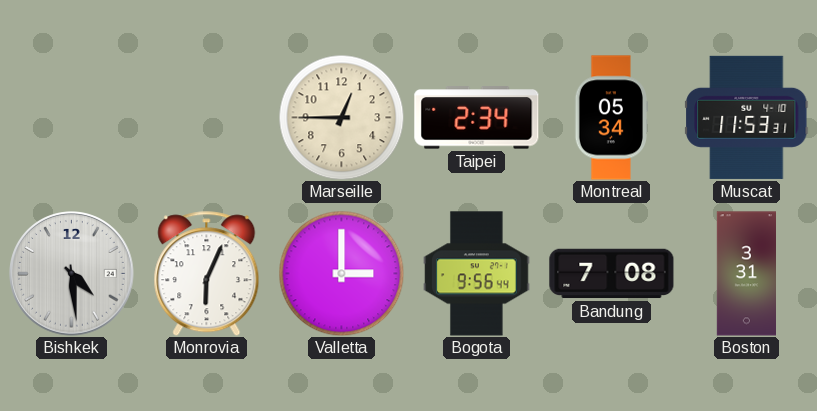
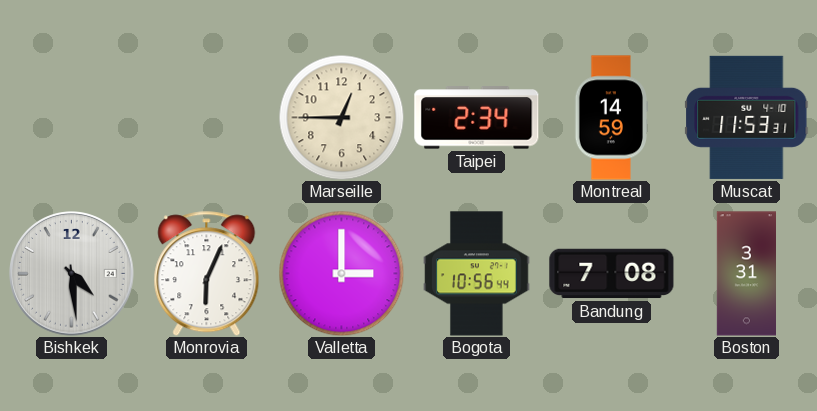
Montreal: 05:34 -> 14:59
Bogota: 9:56 -> 10:56
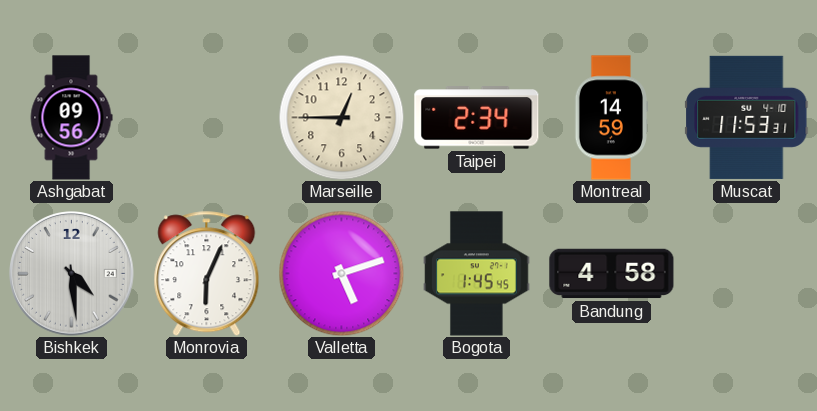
Ashgabat: none -> 09:56
Valletta: 3:00 -> 5:12
Bogota: 10:56 -> 1:45
Bandung: 7:08 -> 4:58
Boston: 3:31 -> none
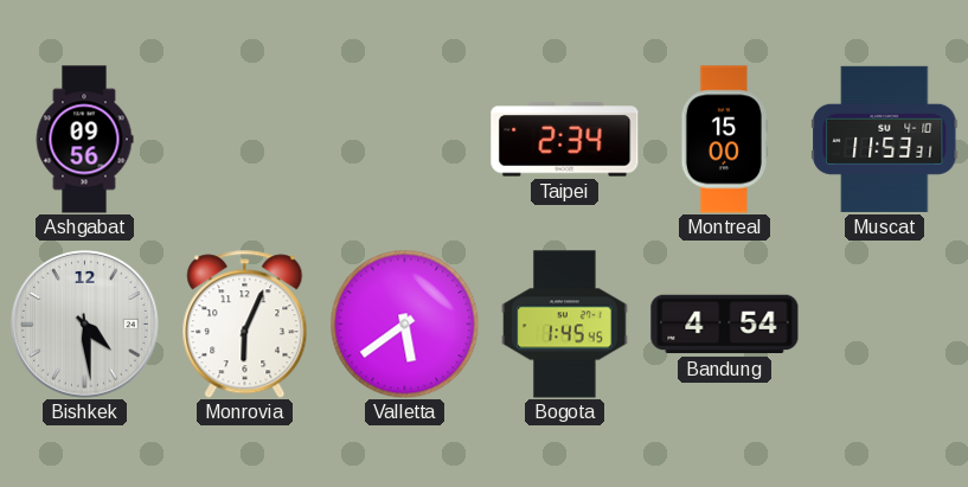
Marseille: 12:45 -> none
Montreal: 14:59 -> 15:00
Valletta: 5:12 -> 5:39
Bandung: 4:58 -> 4:54
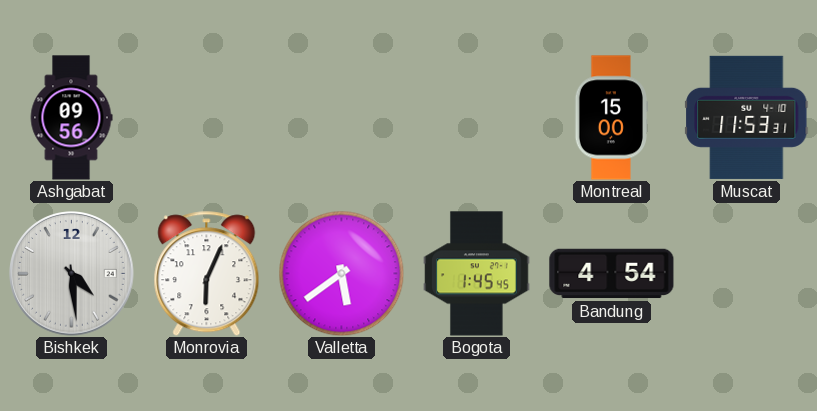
Taipei: 2:34 -> none
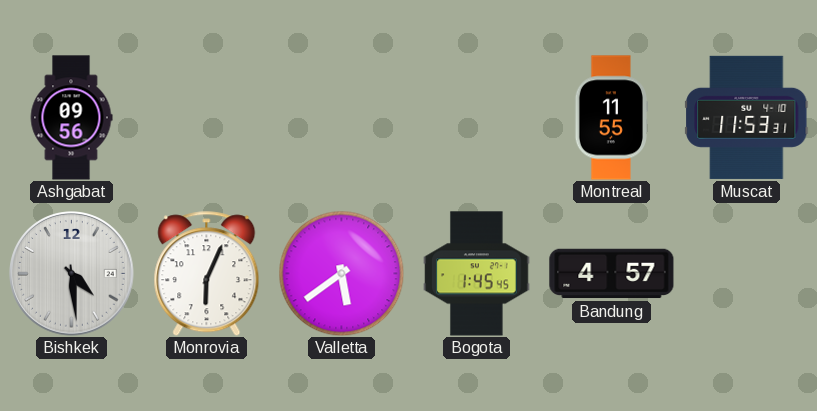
Montreal: 15:00 -> 11:55
Bandung: 4:54 -> 4:57
